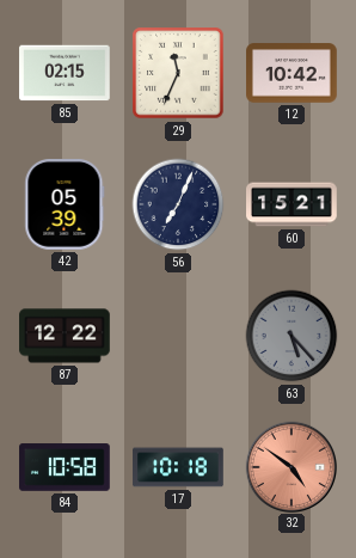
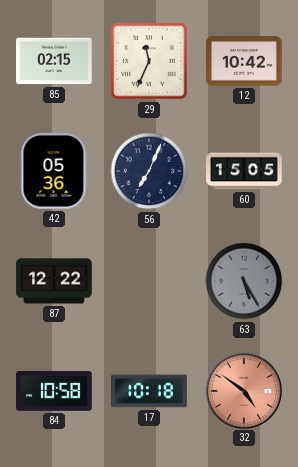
42: 05:39 -> 05:36
60: 15:21 -> 15:05
63: 5:23 -> 5:25
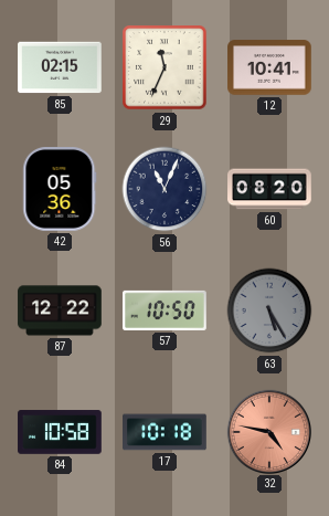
12: 10:42 -> 10:41
56: 7:04 -> 11:04
60: 15:05 -> 08:20
57: none -> 10:50
32: 4:51 -> 4:47
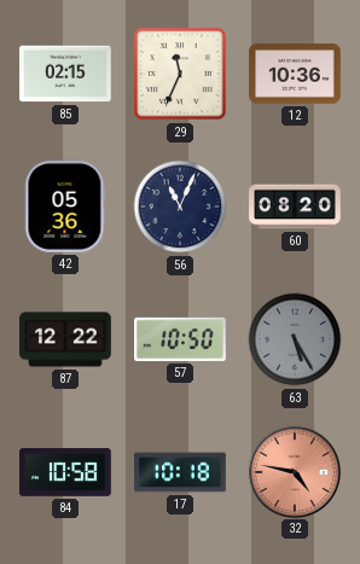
12: 10:41 -> 10:36
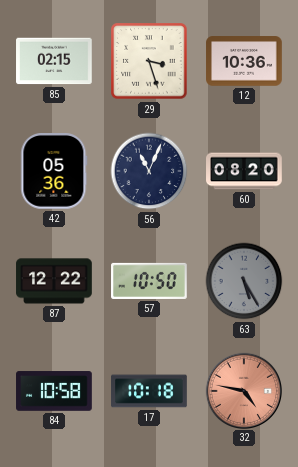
29: 11:34 -> 3:27
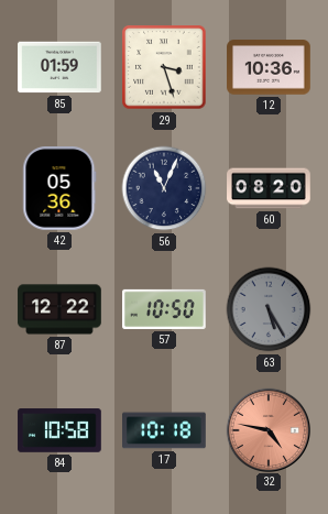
85: 02:15 -> 01:59
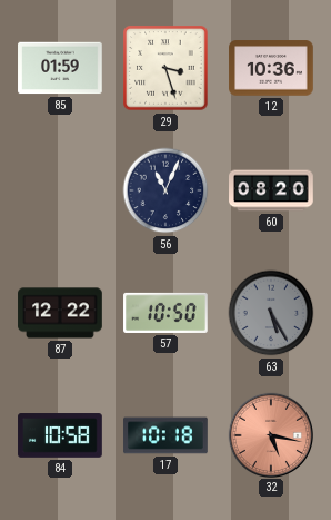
42: 05:36 -> none
32: 4:47 -> 5:17
